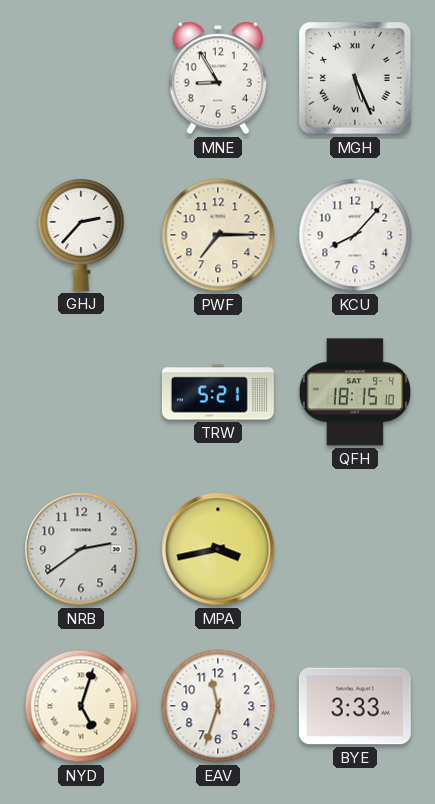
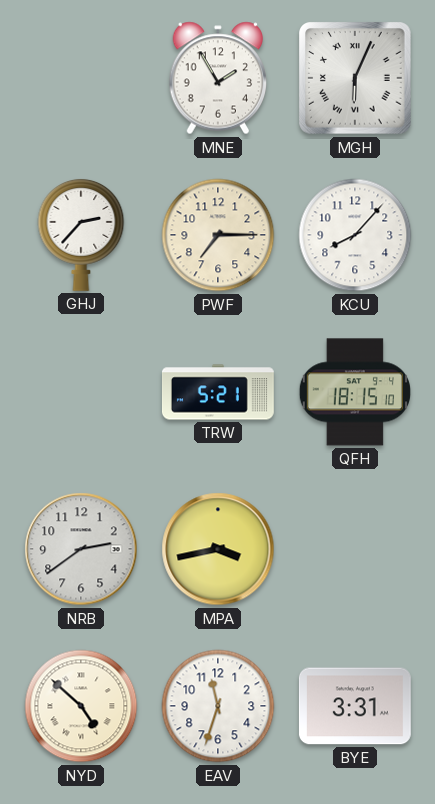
MNE: 8:55 -> 1:55
MGH: 5:26 -> 6:04
NYD: 5:03 -> 4:52
BYE: 3:33 -> 3:31
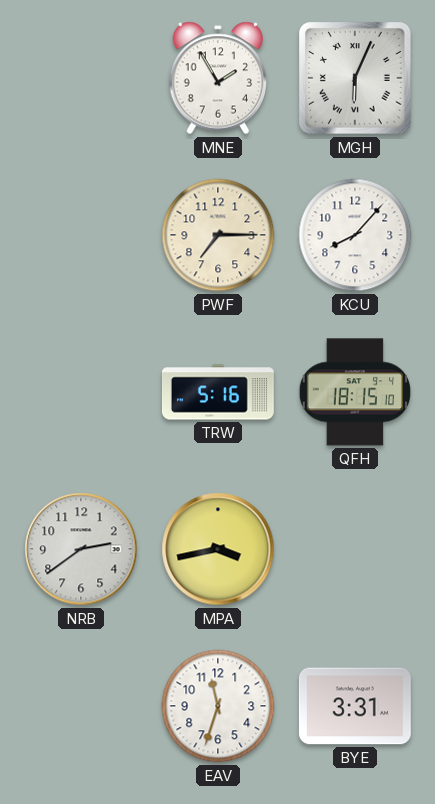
GHJ: 2:37 -> none
TRW: 5:21 -> 5:16
NYD: 4:52 -> none
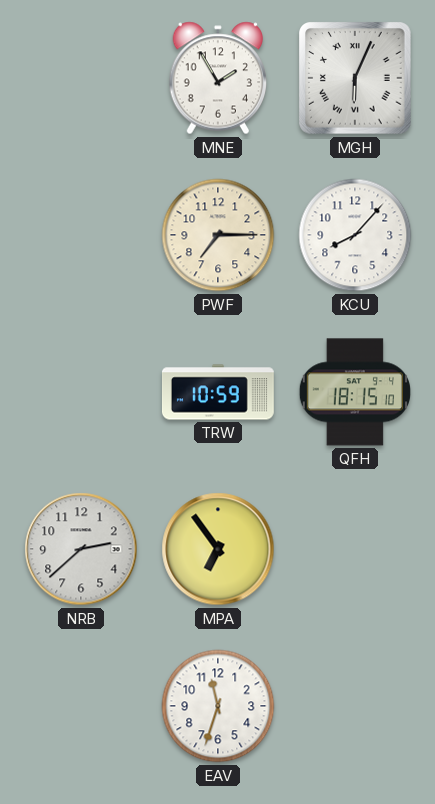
TRW: 5:16 -> 10:59
NRB: 2:39 -> 2:38
MPA: 3:43 -> 6:54
BYE: 3:31 -> none
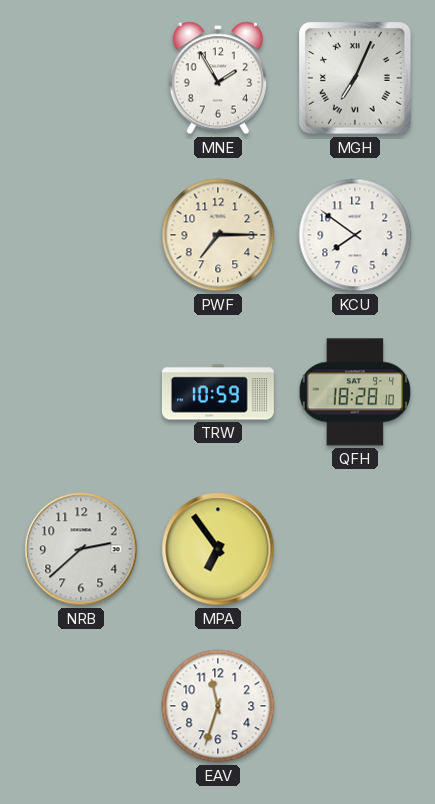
MGH: 6:04 -> 7:04
KCU: 8:07 -> 7:51
QFH: 18:15 -> 18:28
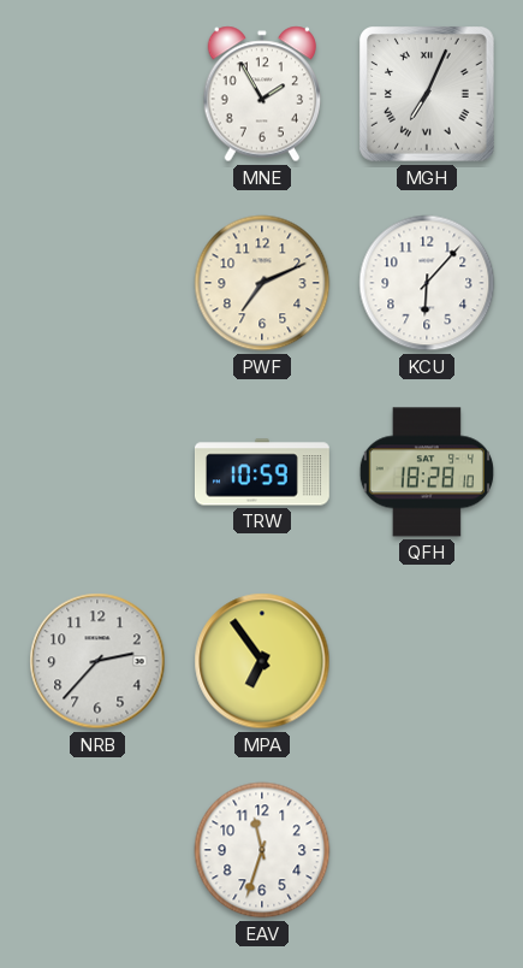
PWF: 7:15 -> 7:11
KCU: 7:51 -> 6:07
NRB: 2:38 -> 2:37
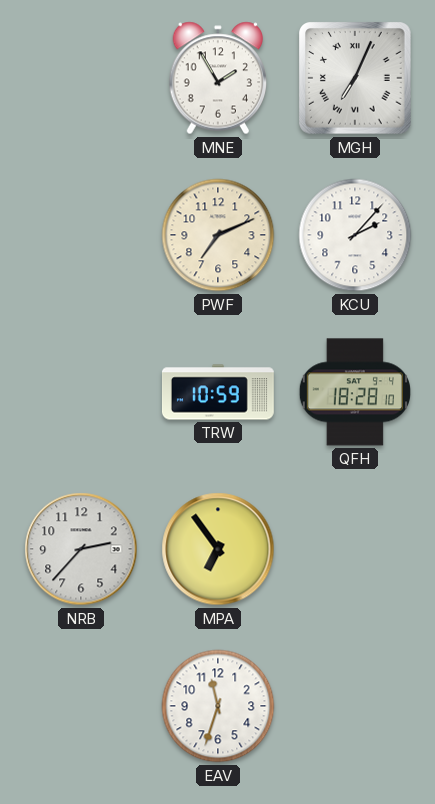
KCU: 6:07 -> 2:07
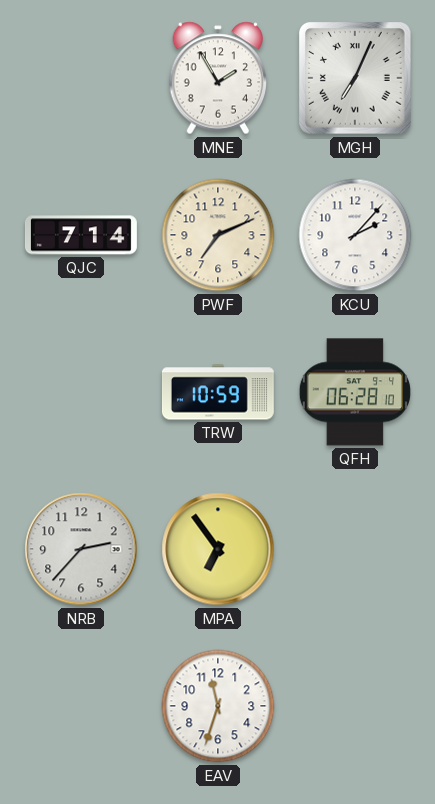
QJC: none -> 7:14
QFH: 18:28 -> 06:28
